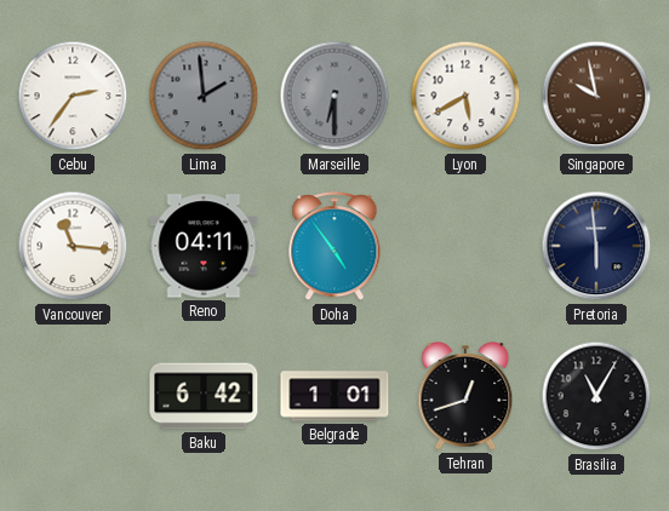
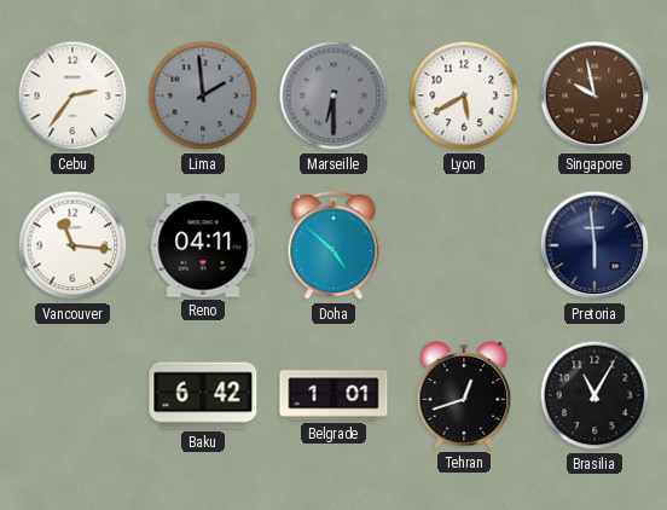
Doha: 4:54 -> 4:52
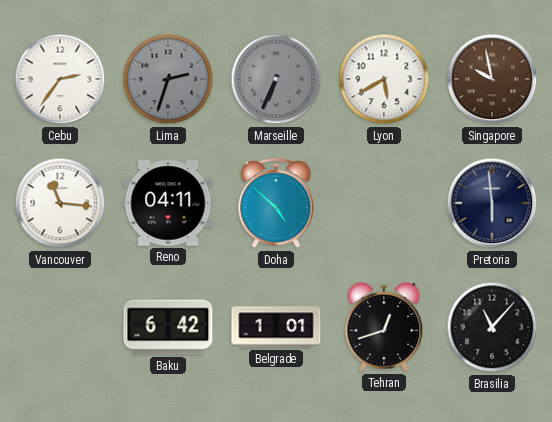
Lima: 1:59 -> 2:33
Marseille: 6:30 -> 6:34
Brasilia: 11:05 -> 11:07
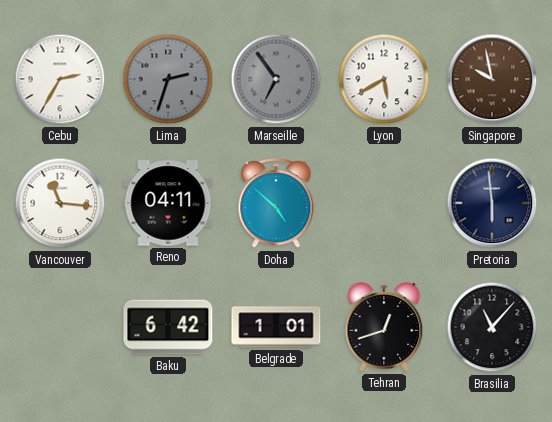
Cebu: 2:36 -> 2:35
Marseille: 6:34 -> 6:54
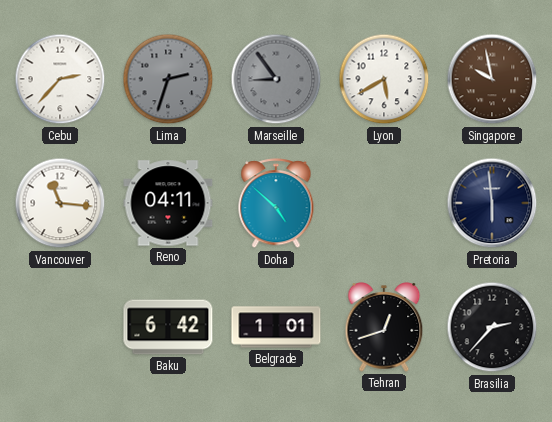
Cebu: 2:35 -> 2:37
Marseille: 6:54 -> 8:54
Brasilia: 11:07 -> 2:37
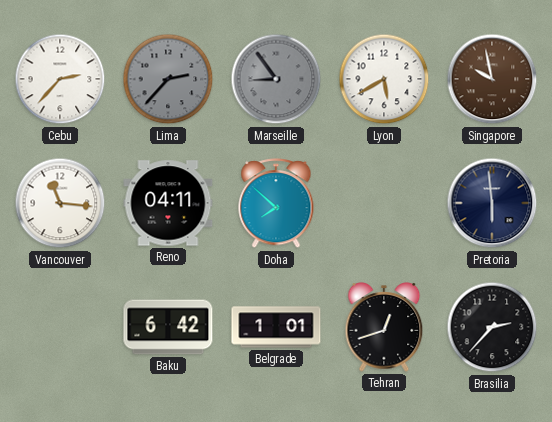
Lima: 2:33 -> 2:37
Doha: 4:52 -> 7:52
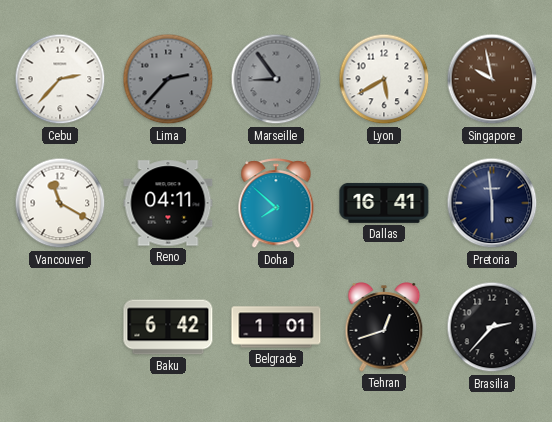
Vancouver: 11:16 -> 11:20
Dallas: none -> 16:41
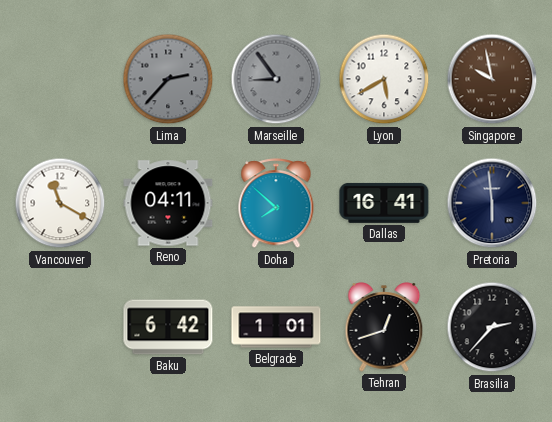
Cebu: 2:37 -> none
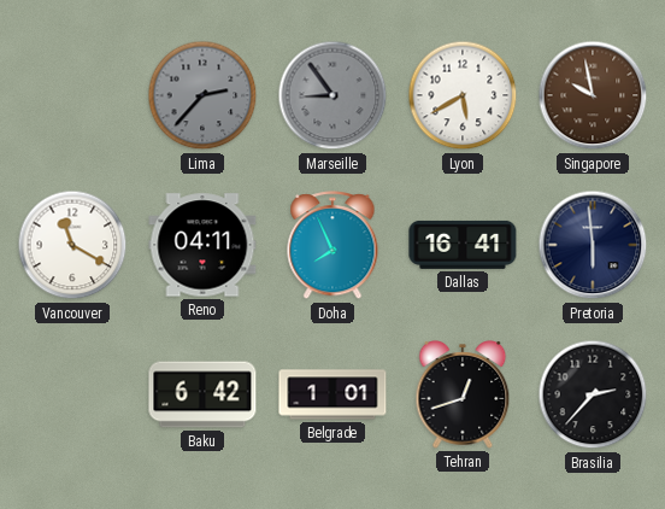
Doha: 7:52 -> 7:56
